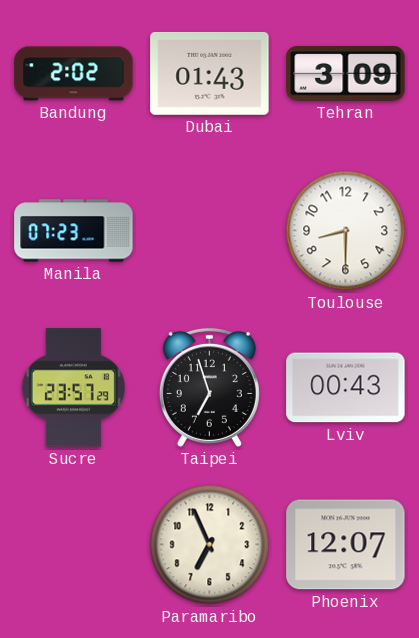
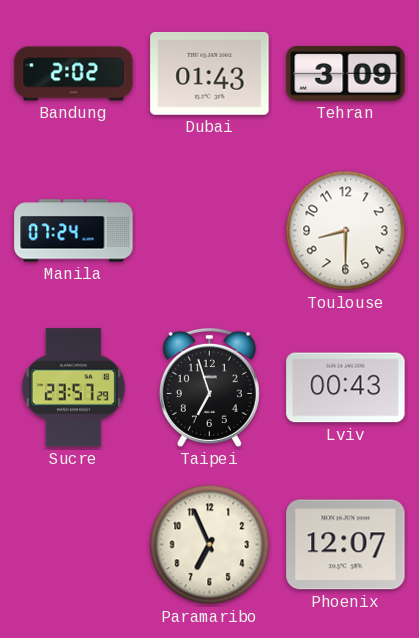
Manila: 07:23 -> 07:24
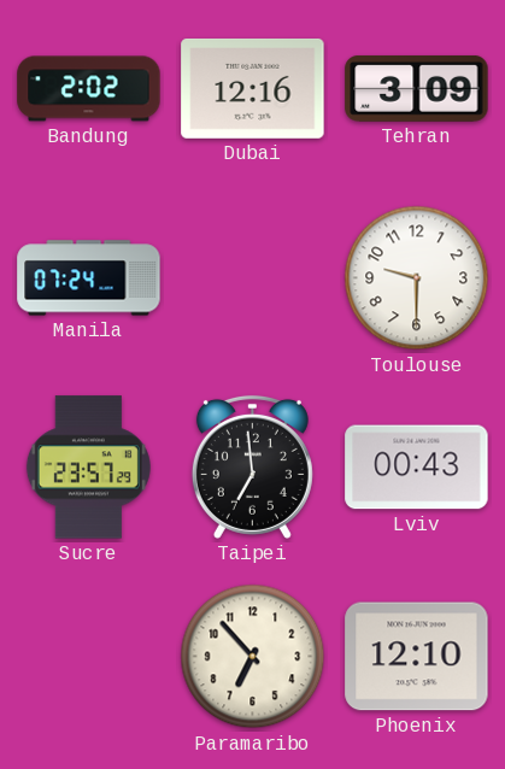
Dubai: 01:43 -> 12:16
Toulouse: 8:30 -> 9:30
Taipei: 6:57 -> 6:59
Paramaribo: 6:56 -> 6:53
Phoenix: 12:07 -> 12:10
